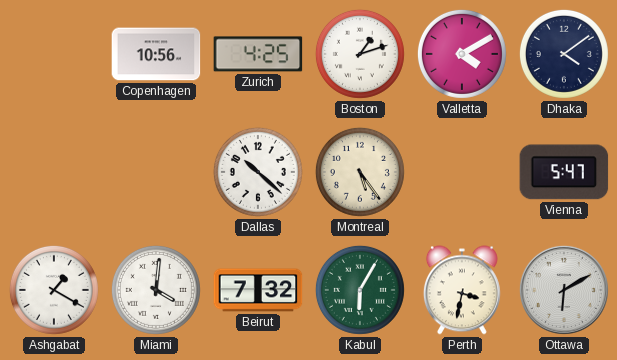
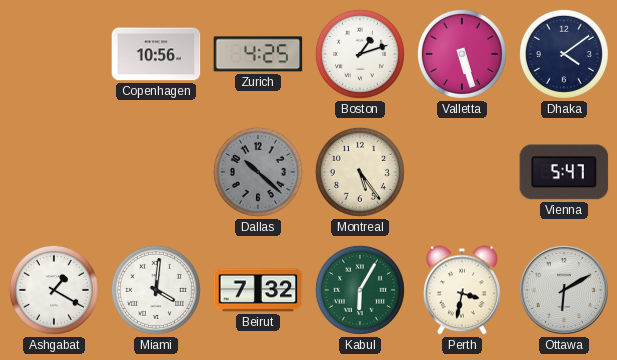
Valletta: 4:10 -> 5:27
Dallas dial: white -> grey
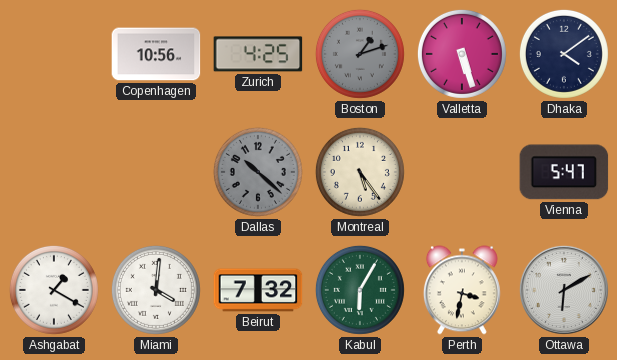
Boston dial: white -> grey
